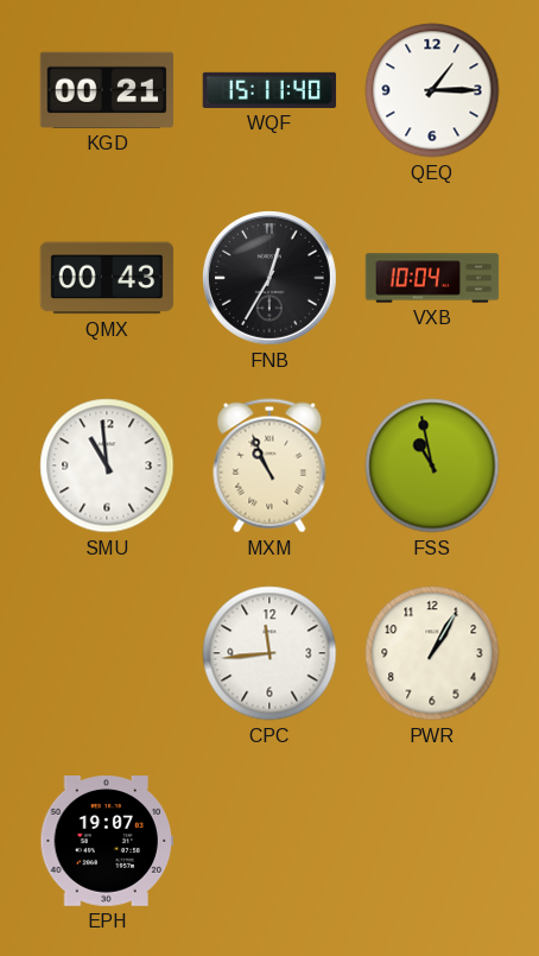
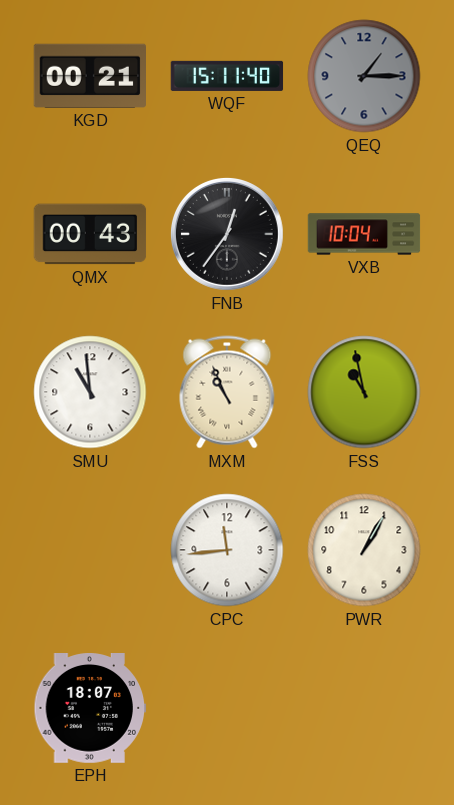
QEQ dial: white -> grey
FNB: 12:35 -> 12:36
EPH: 19:07 -> 18:07
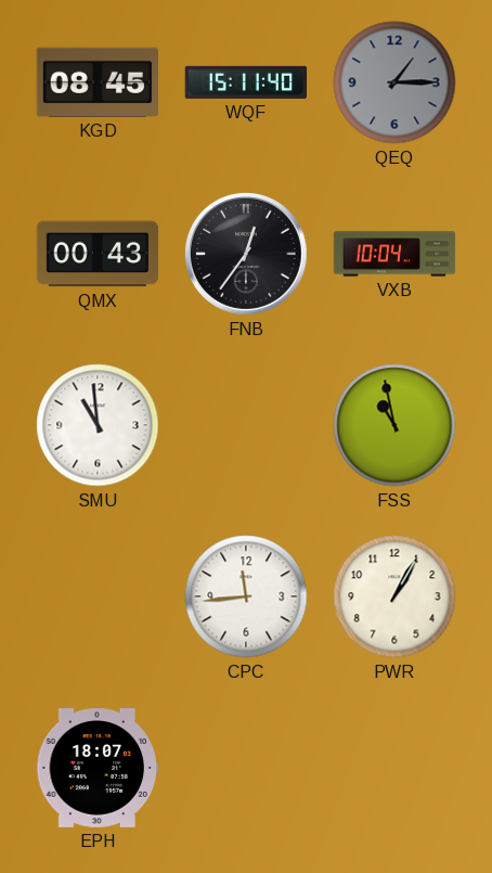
KGD: 00:21 -> 08:45
MXM: 10:56 -> none
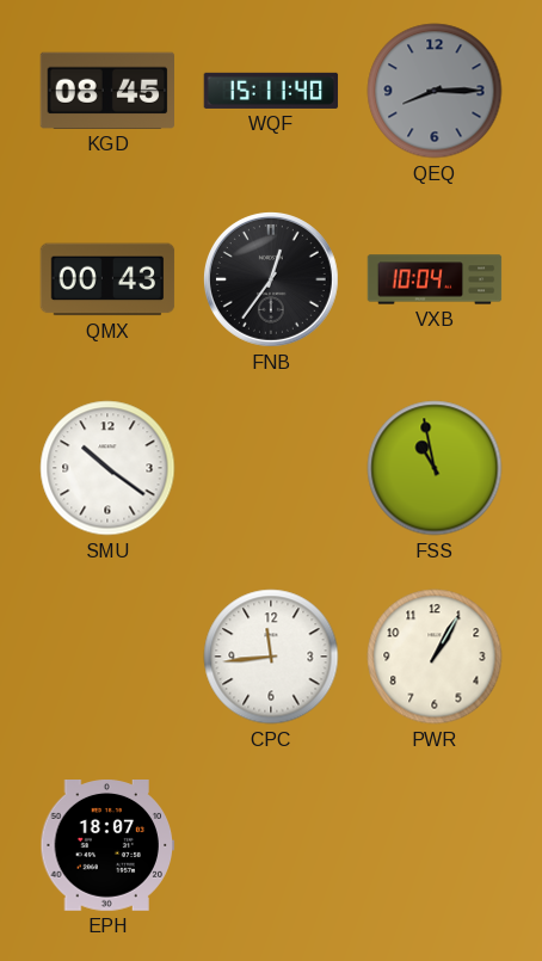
QEQ: 1:15 -> 8:15
SMU: 10:59 -> 10:21
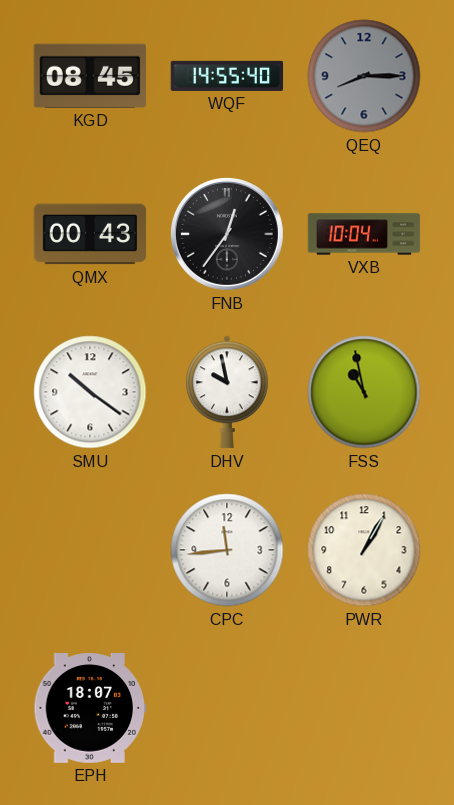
WQF: 15:11 -> 14:55
DHV: none -> 9:58
